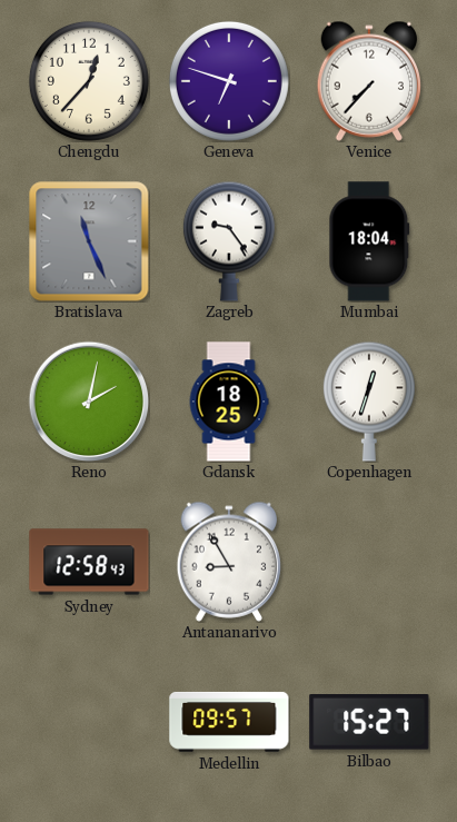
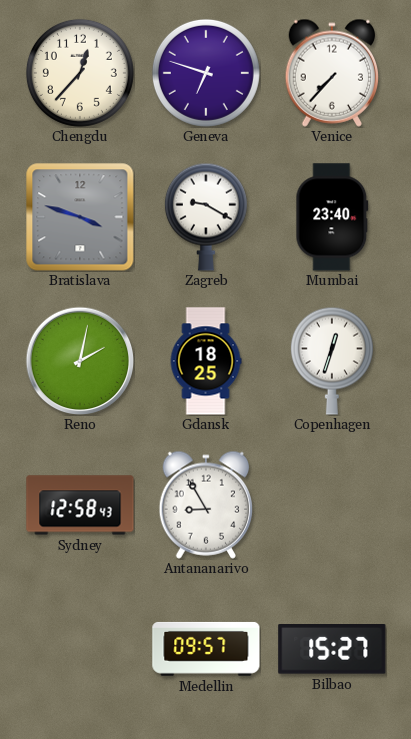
Bratislava: 11:26 -> 3:48
Zagreb: 9:24 -> 9:20
Mumbai: 18:04 -> 23:40
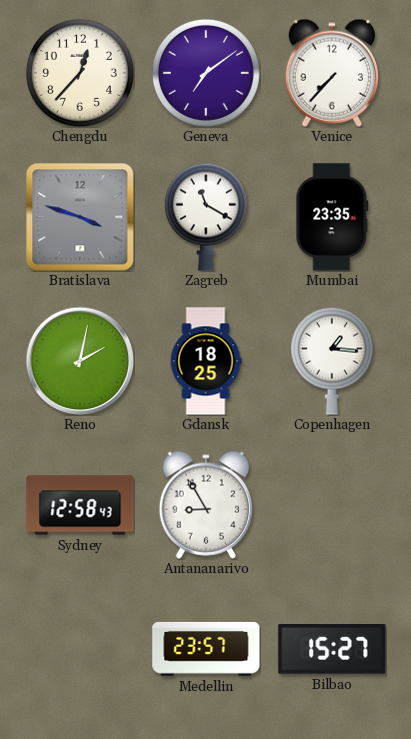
Geneva: 6:48 -> 7:09
Zagreb: 9:20 -> 11:20
Mumbai: 23:40 -> 23:35
Copenhagen: 12:33 -> 1:16
Medellin: 09:57 -> 23:57
